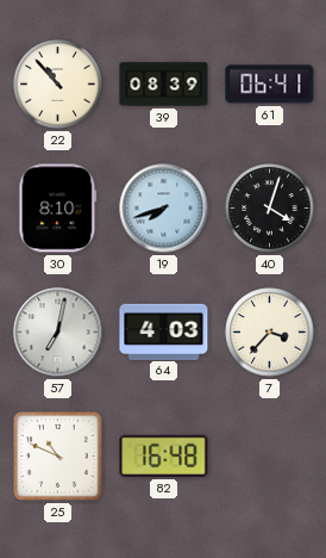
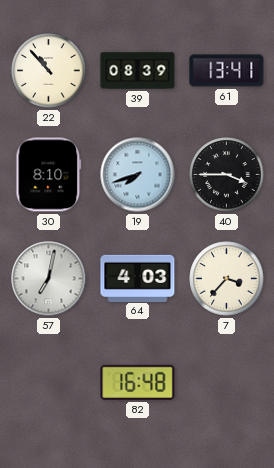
61: 06:41 -> 13:41
40: 4:03 -> 3:45
25: 10:49 -> none
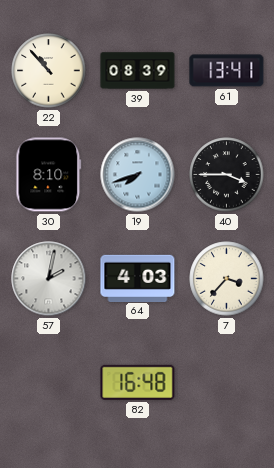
57: 7:02 -> 2:02
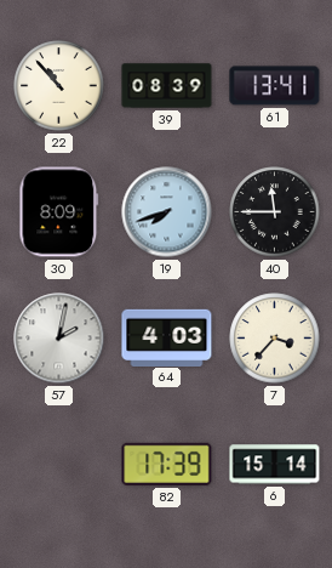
30: 8:10 -> 8:09
40: 3:45 -> 11:45
82: 16:48 -> 17:39
6: none -> 15:14
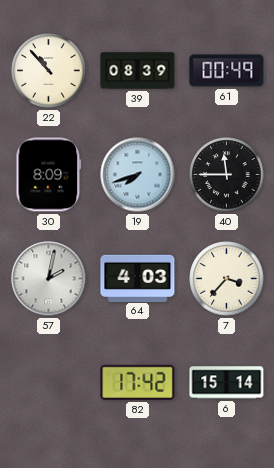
61: 13:41 -> 00:49
82: 17:39 -> 17:42
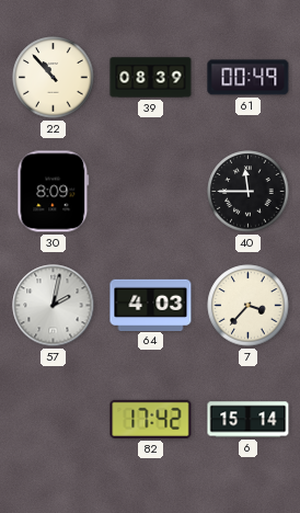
19: 7:42 -> none
